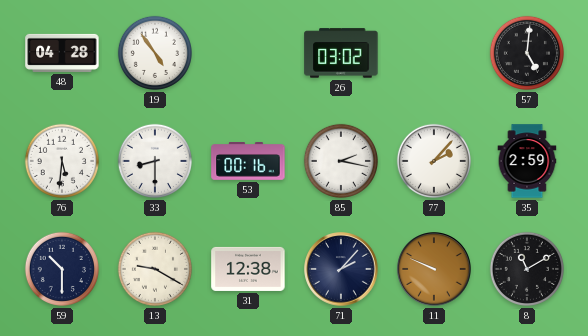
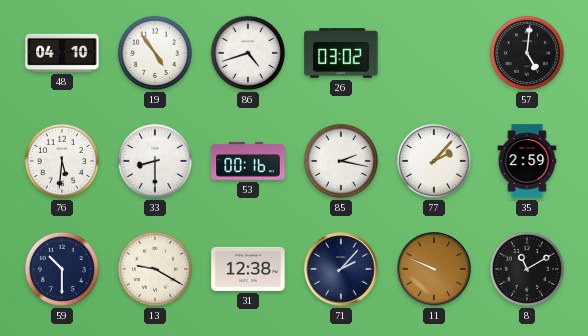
48: 04:28 -> 04:10
86: none -> 4:42
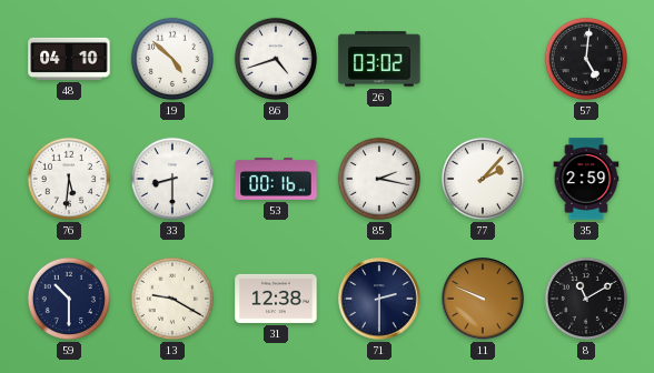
19: 4:54 -> 4:52
71: 2:07 -> 2:30
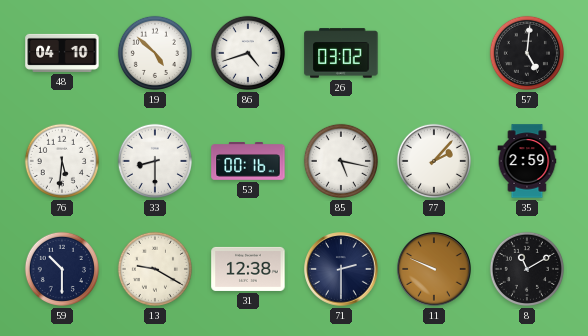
85: 2:17 -> 5:17
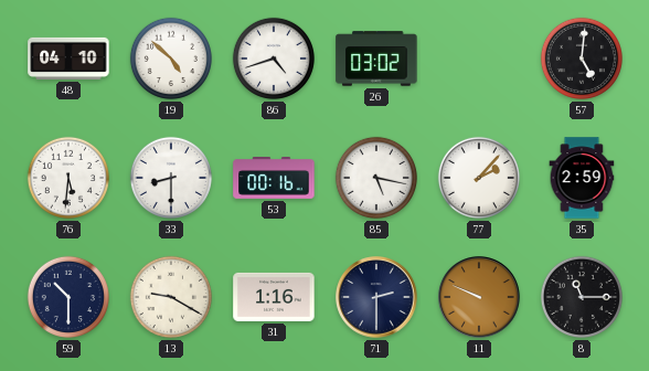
31: 12:38 -> 1:16
8: 11:10 -> 11:15
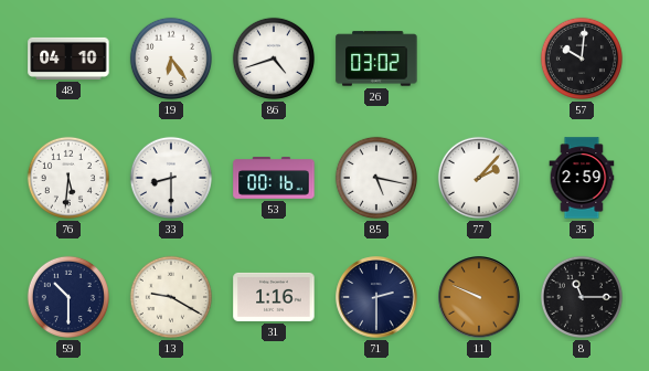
19: 4:52 -> 6:24
57: 5:01 -> 10:01
